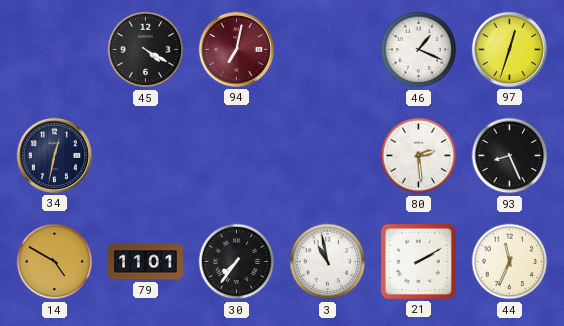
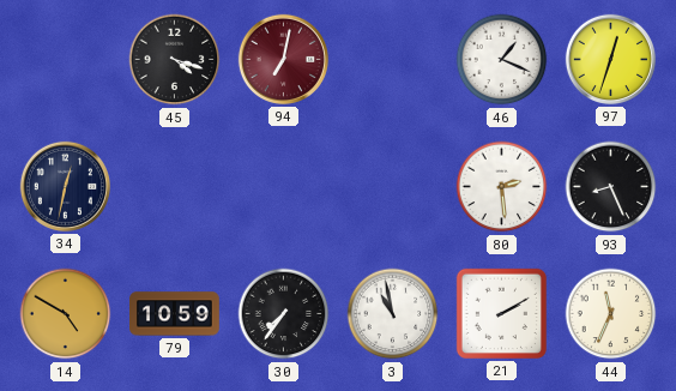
45: 4:20 -> 4:18
79: 11:01 -> 10:59
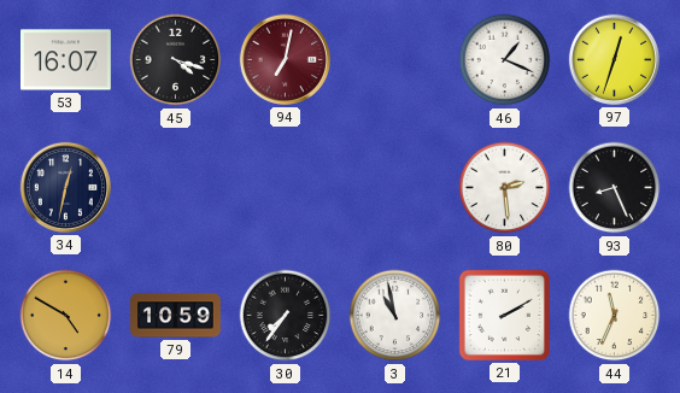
53: none -> 16:07
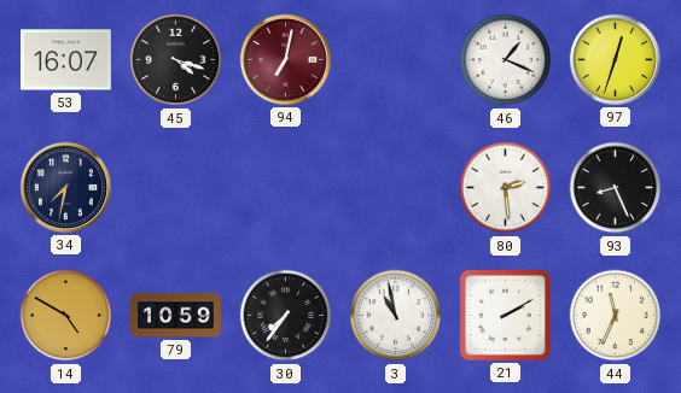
34: 12:32 -> 7:32
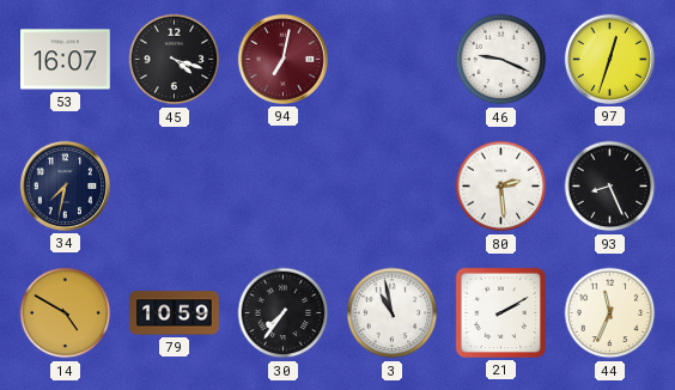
46: 1:19 -> 9:19
